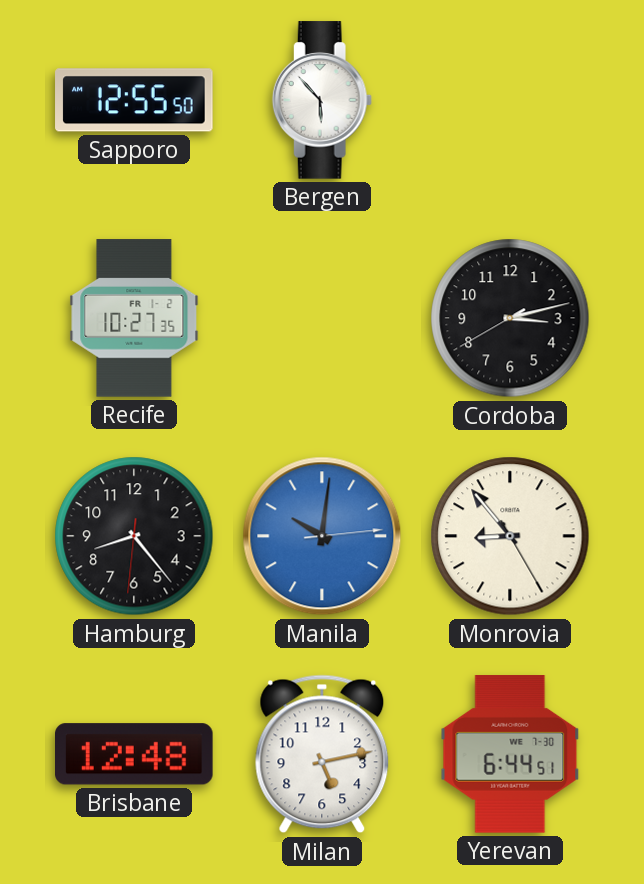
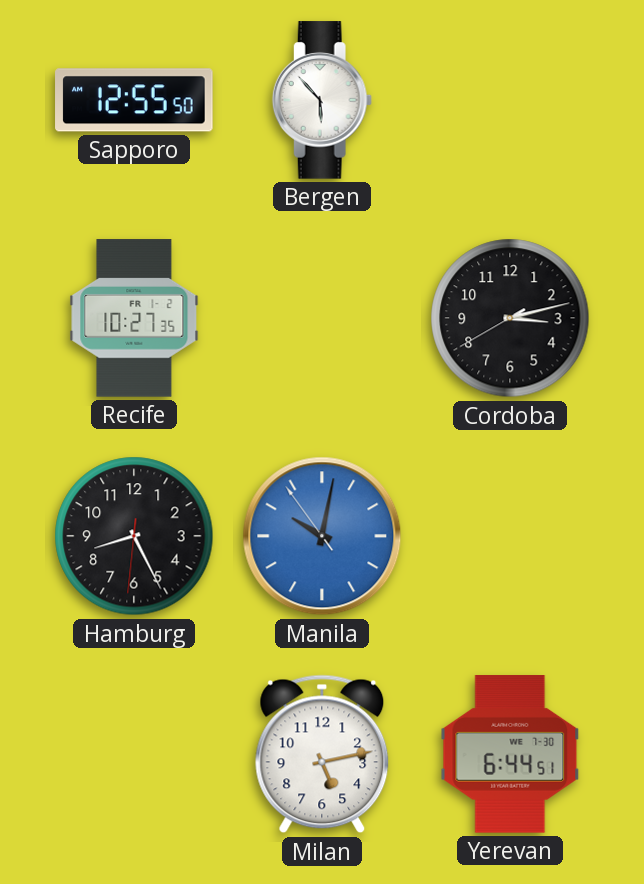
Hamburg: 8:23 -> 8:25
Manila: 10:01:14 -> 10:01:54
Monrovia: 8:53 -> none
Brisbane: 12:48 -> none
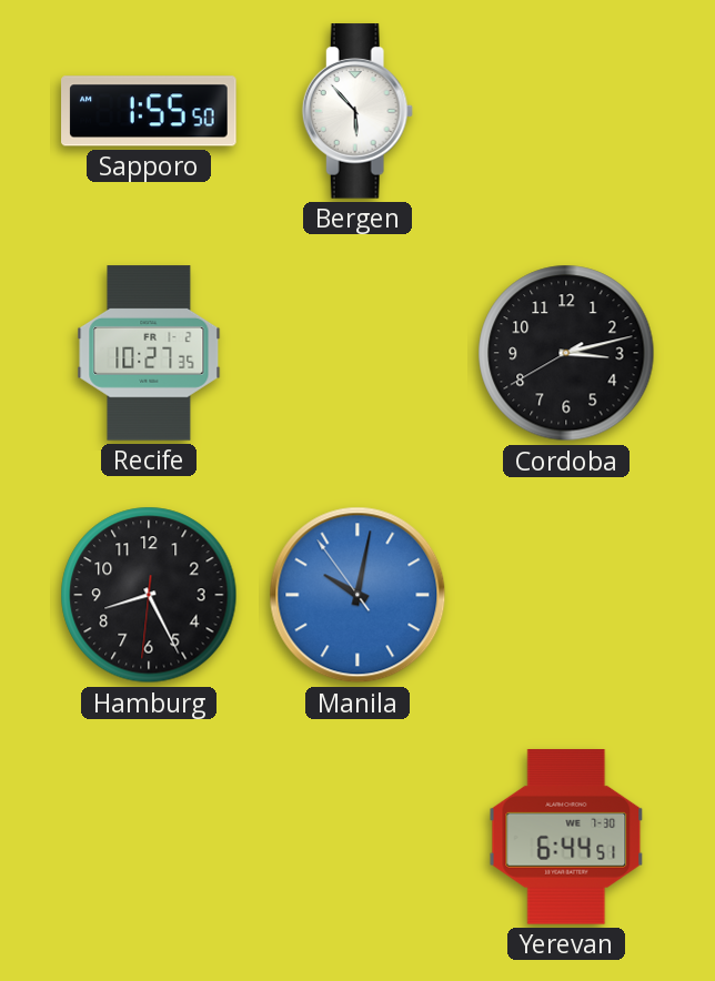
Sapporo: 12:55 -> 1:55
Milan: 5:13 -> none
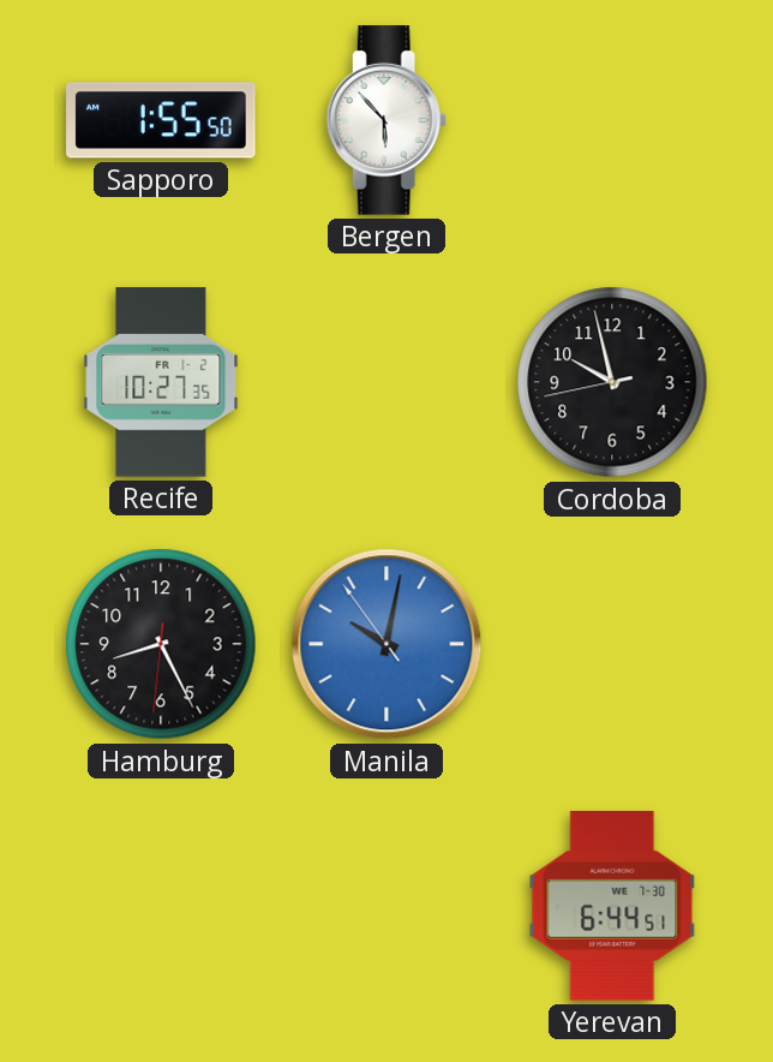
Cordoba: 3:12 -> 9:57
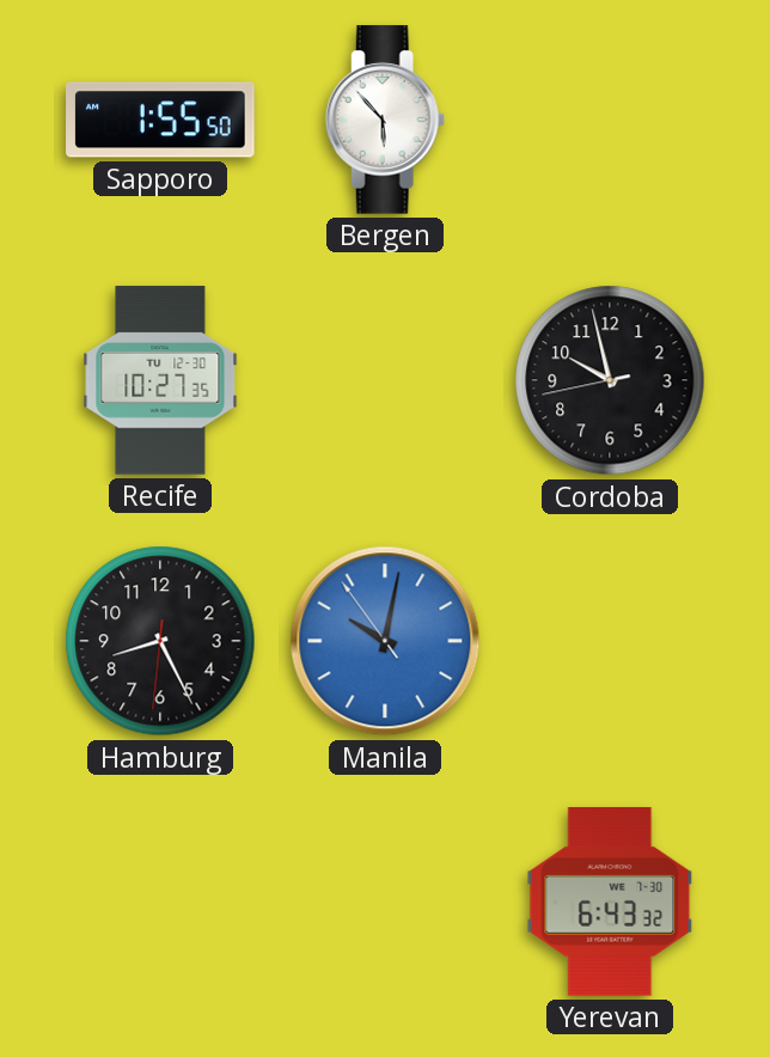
Recife date: FR 1-2 -> TU 12-30
Yerevan: 6:44 -> 6:43
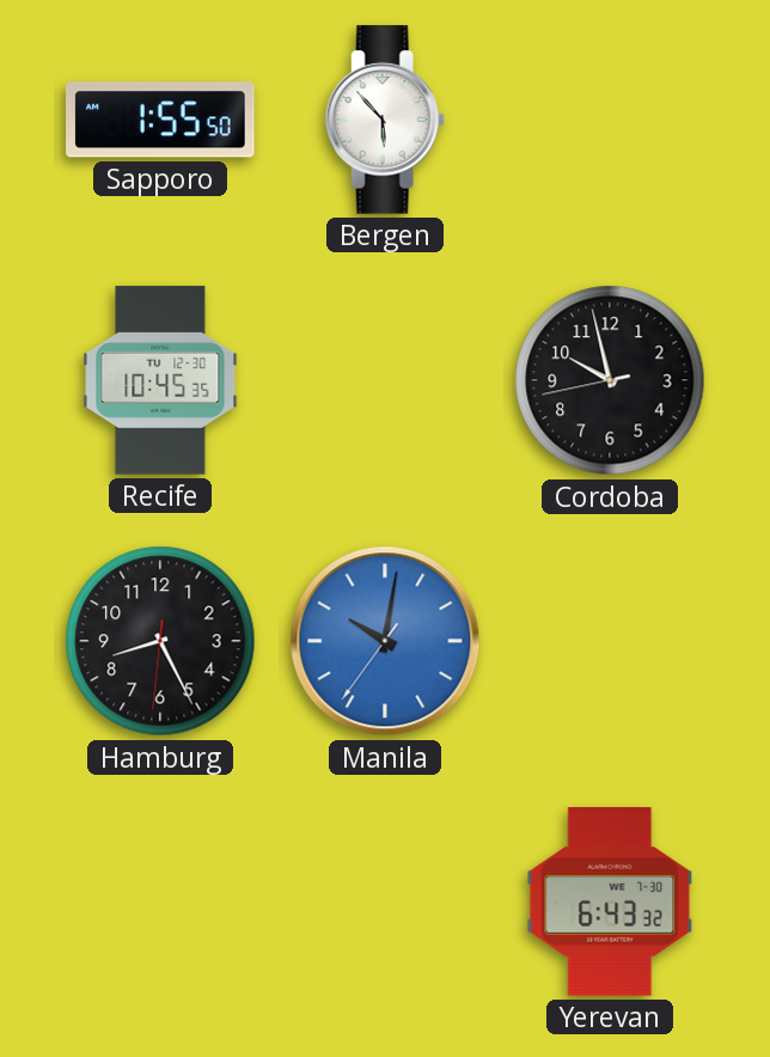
Recife: 10:27 -> 10:45
Manila: 10:01:54 -> 10:01:36
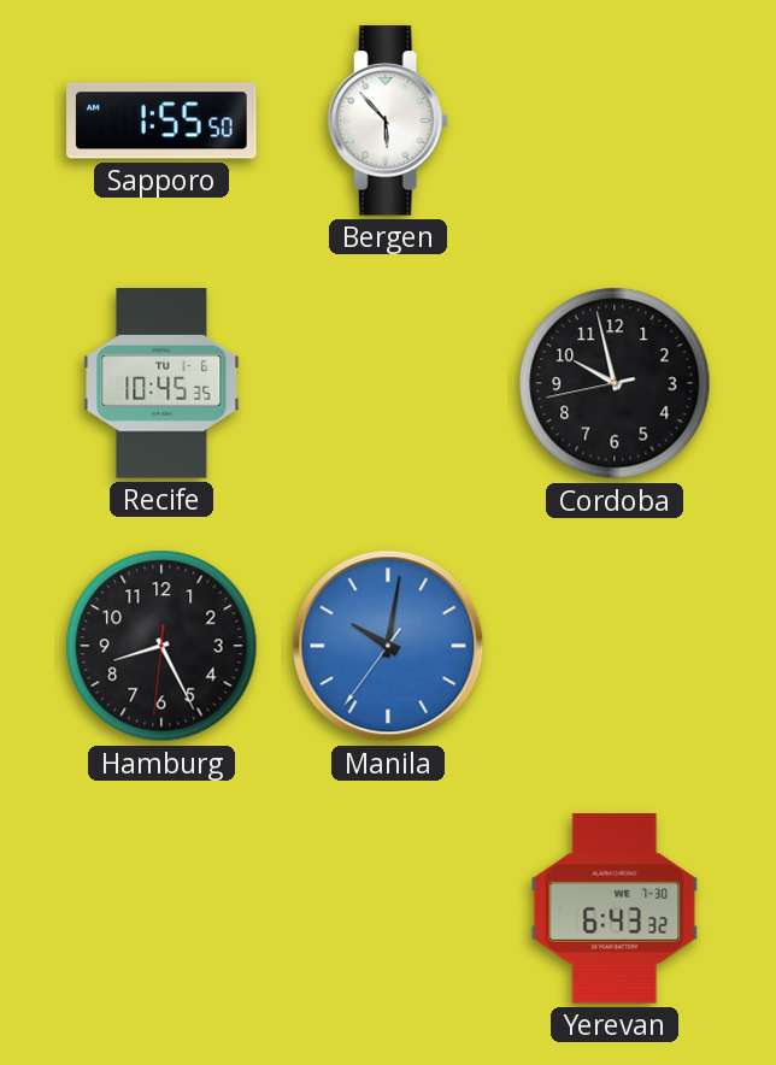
Recife date: TU 12-30 -> TU 1-6
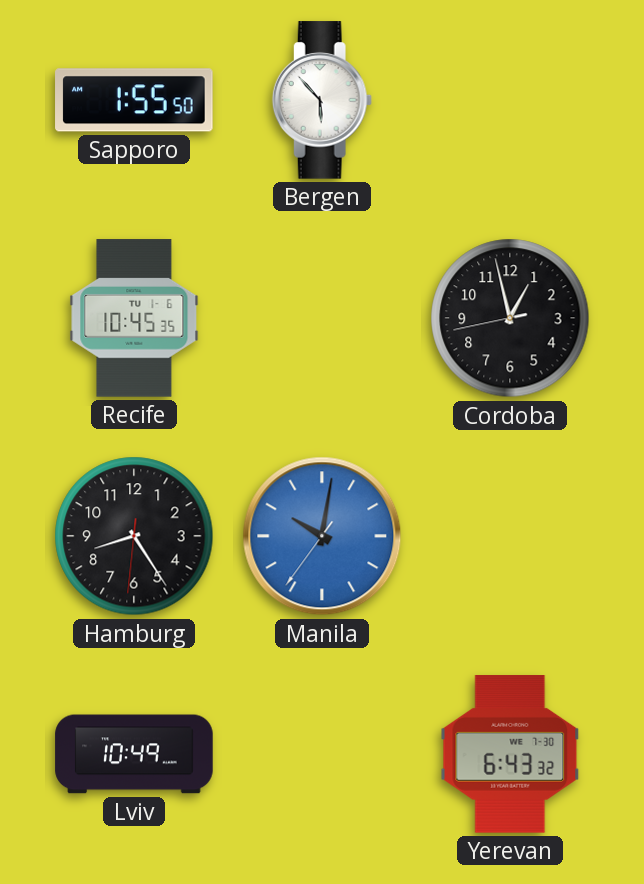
Cordoba: 9:57 -> 12:57
Hamburg: 8:25 -> 8:24
Lviv: none -> 10:49
